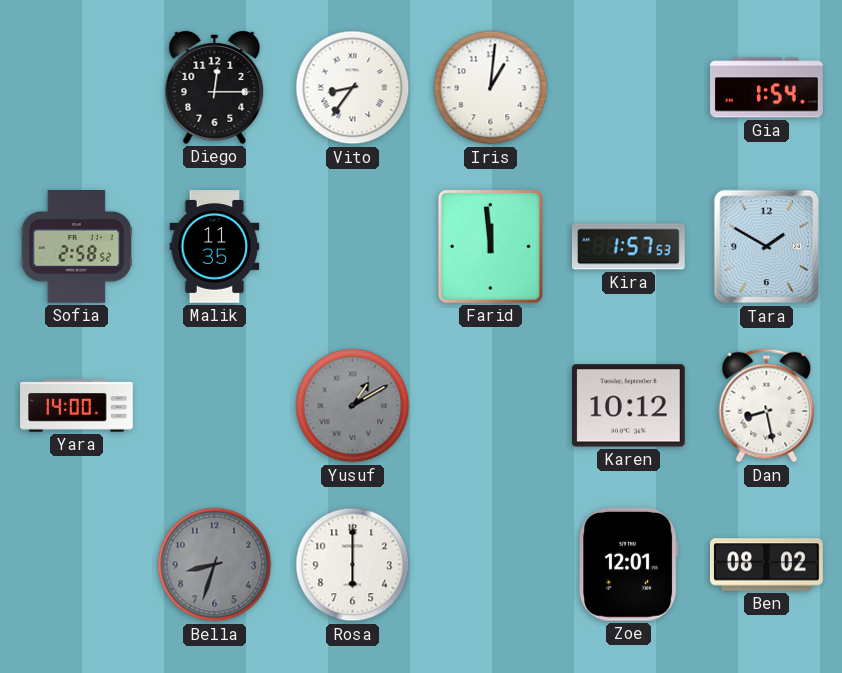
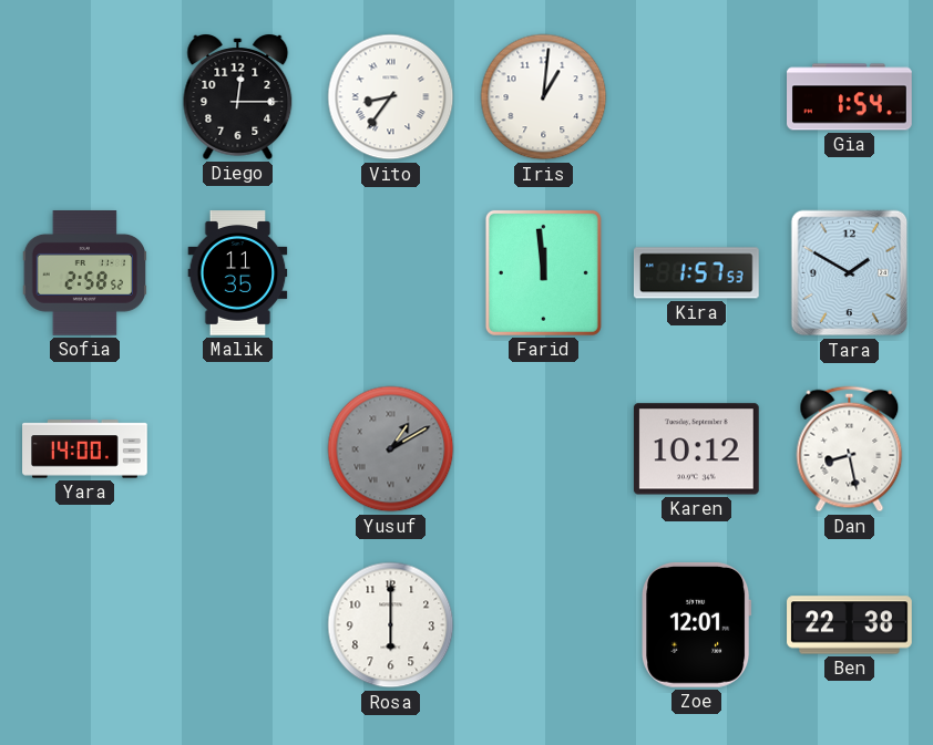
Bella: 8:33 -> none
Ben: 08:02 -> 22:38
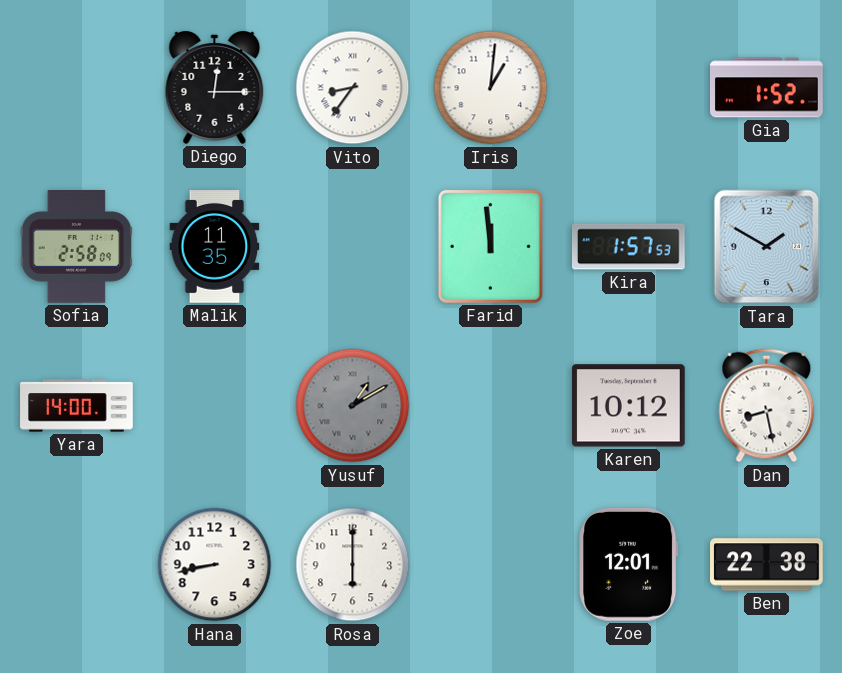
Gia: 1:54 -> 1:52
Sofia: 2:58:52 -> 2:58:09
Hana: none -> 8:43
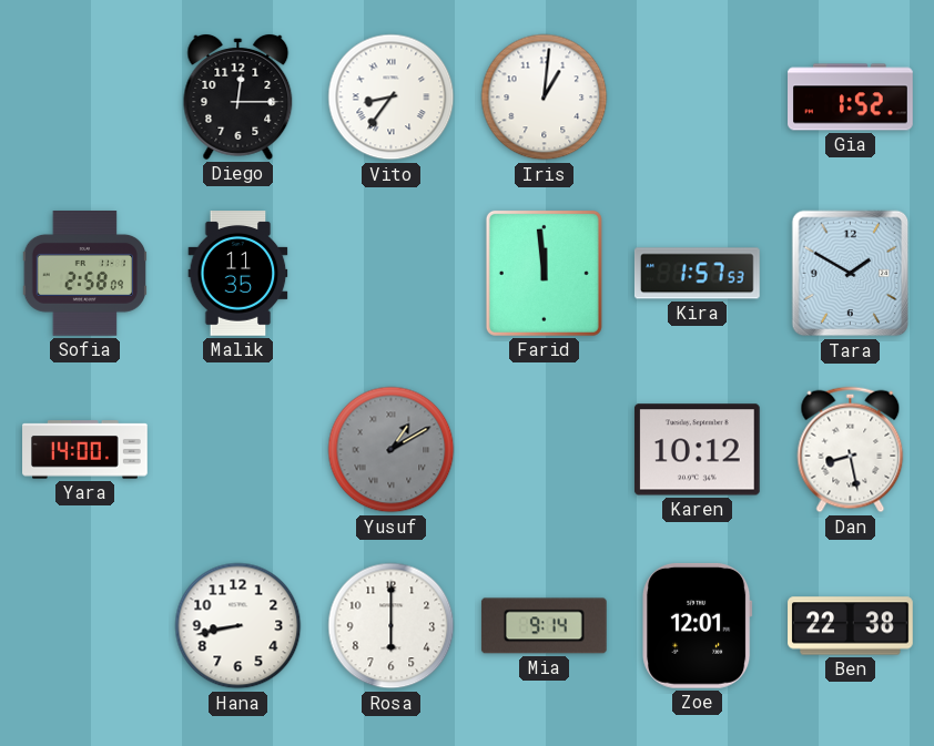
Mia: none -> 9:14
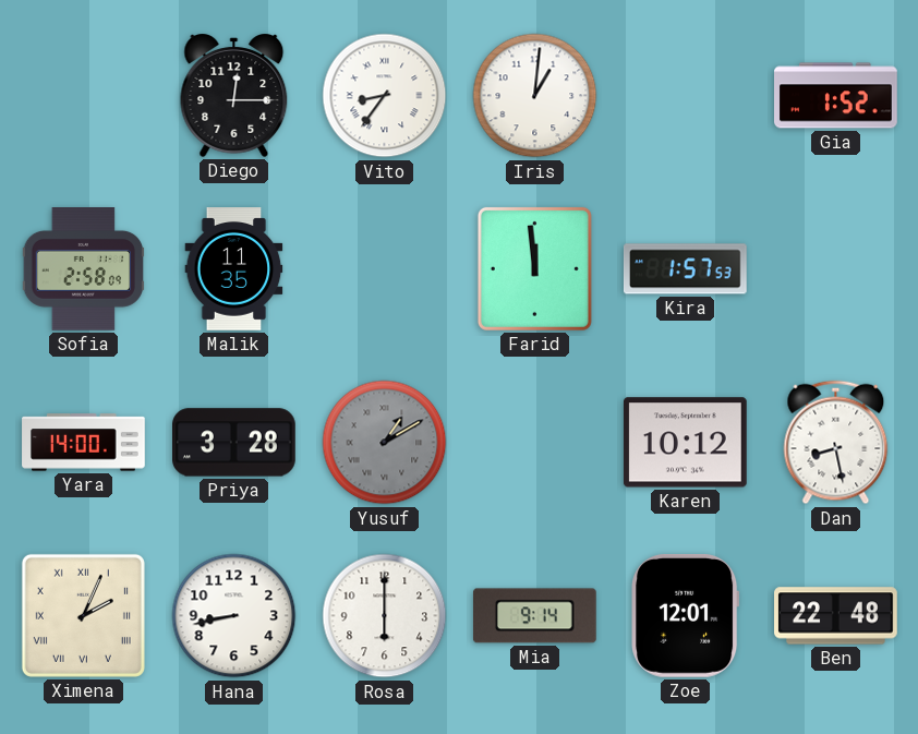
Tara: 1:50 -> none
Priya: none -> 3:28
Ximena: none -> 2:04
Ben: 22:38 -> 22:48
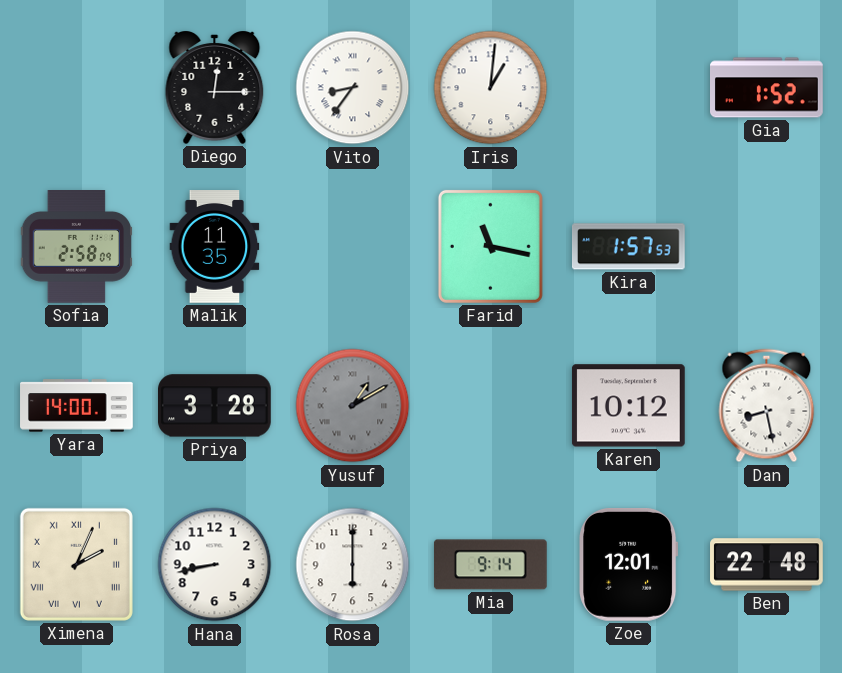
Farid: 11:59 -> 11:17
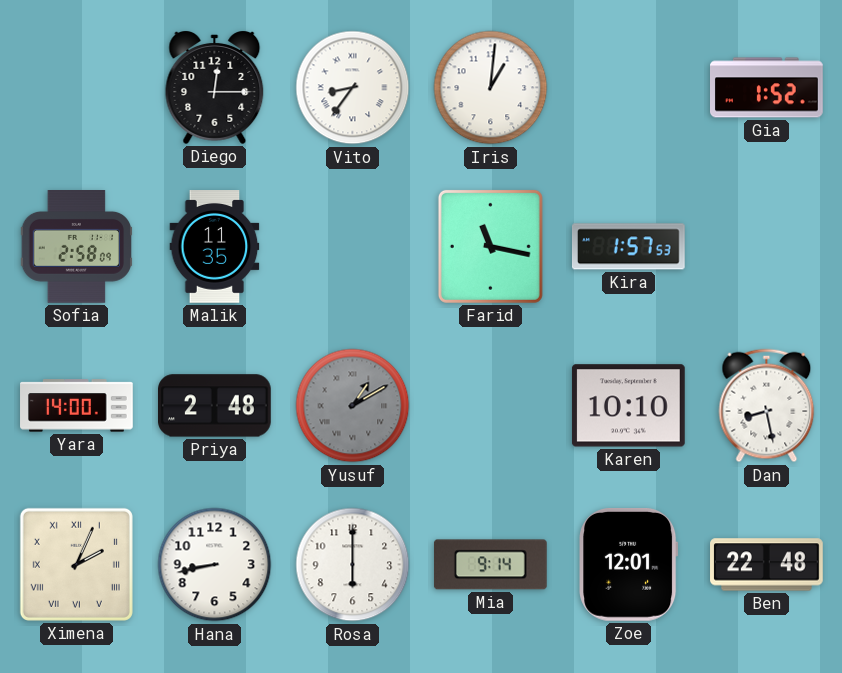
Priya: 3:28 -> 2:48
Karen: 10:12 -> 10:10
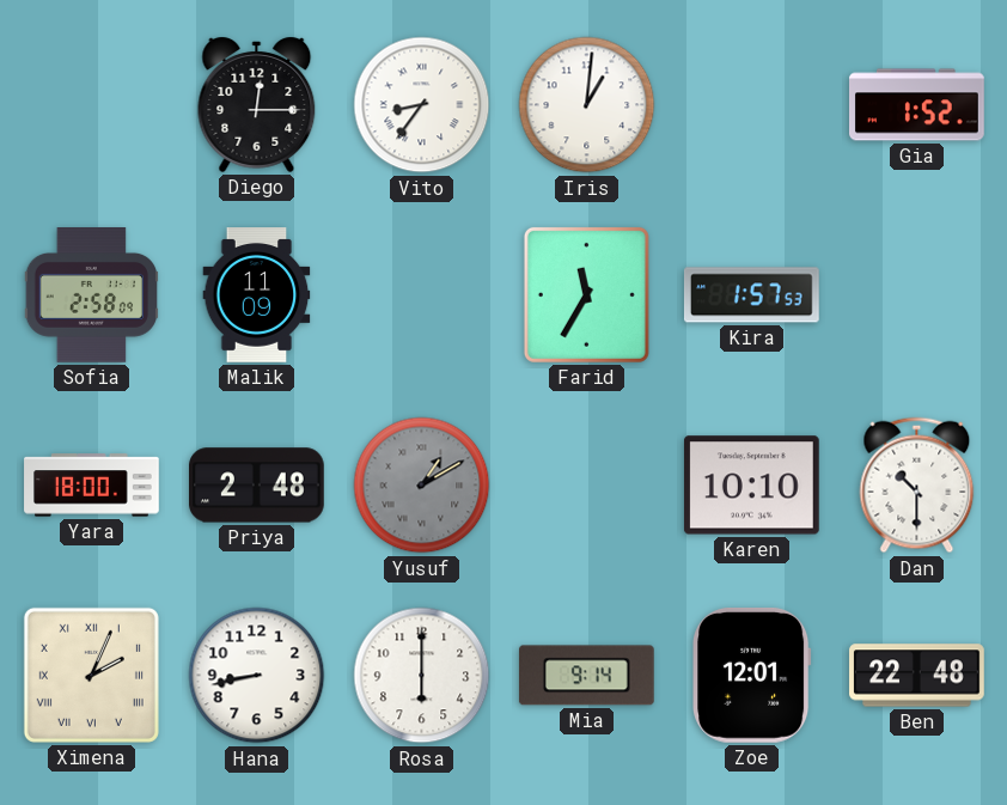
Malik: 11:35 -> 11:09
Farid: 11:17 -> 11:35
Yara: 14:00 -> 18:00
Dan: 8:28 -> 10:30
